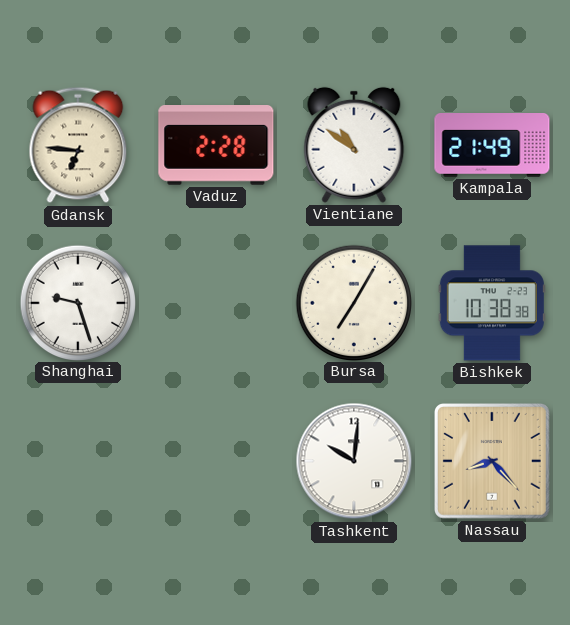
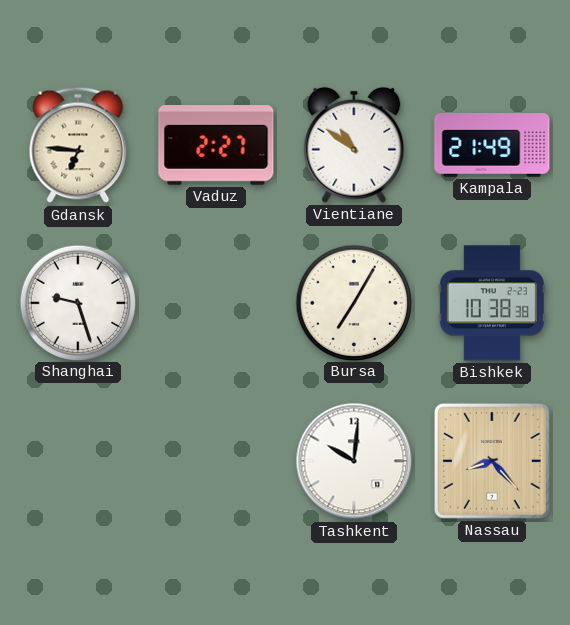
Vaduz: 2:28 -> 2:27
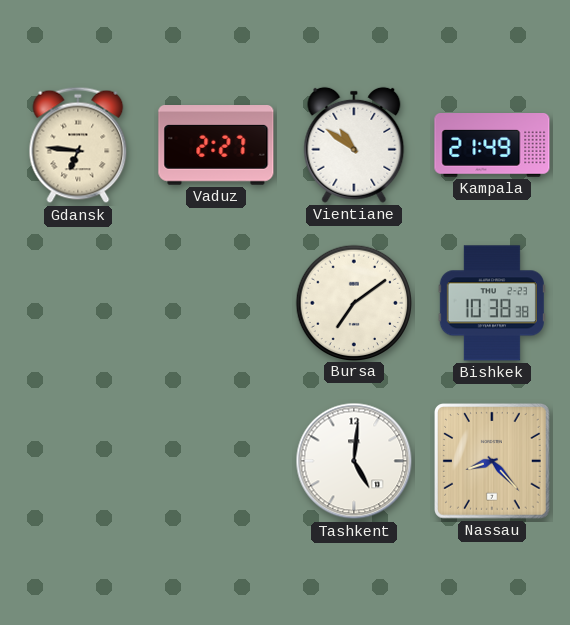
Shanghai: 9:27 -> none
Bursa: 7:05 -> 7:09
Tashkent: 10:01 -> 5:01
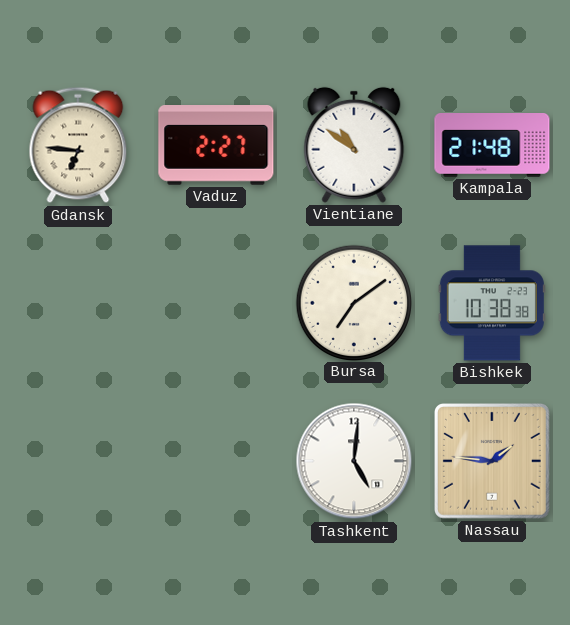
Kampala: 21:49 -> 21:48
Nassau: 8:23 -> 1:46
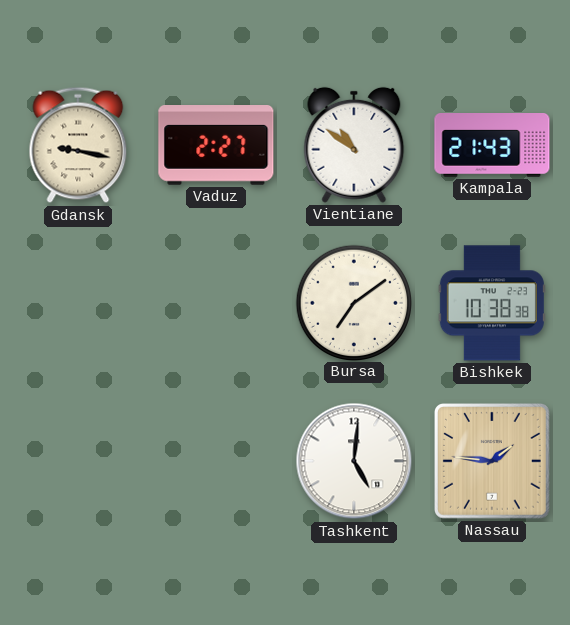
Gdansk: 6:46 -> 9:17
Kampala: 21:48 -> 21:43
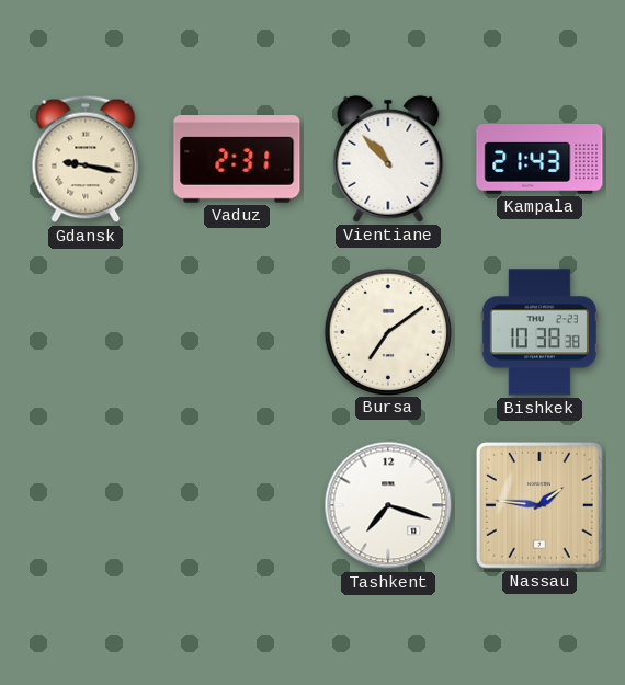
Vaduz: 2:27 -> 2:31
Vientiane: 10:51 -> 10:53
Tashkent: 5:01 -> 7:18
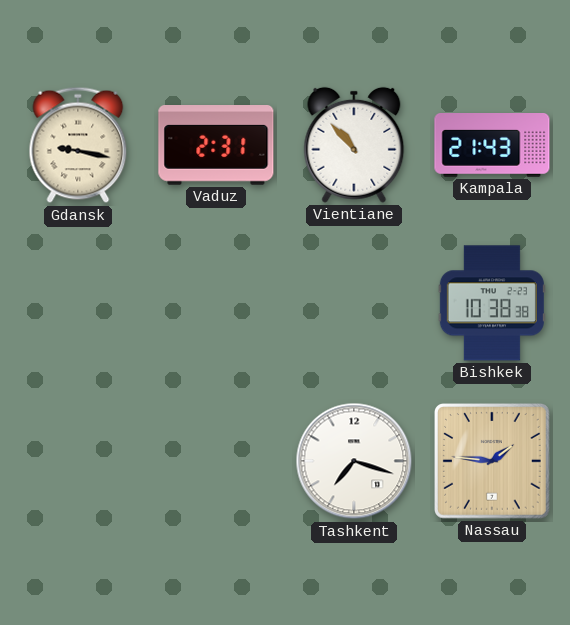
Bursa: 7:09 -> none
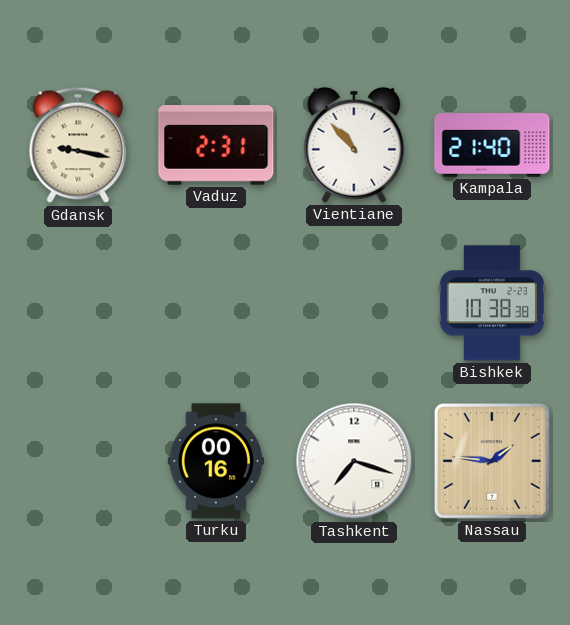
Kampala: 21:43 -> 21:40
Turku: none -> 00:16
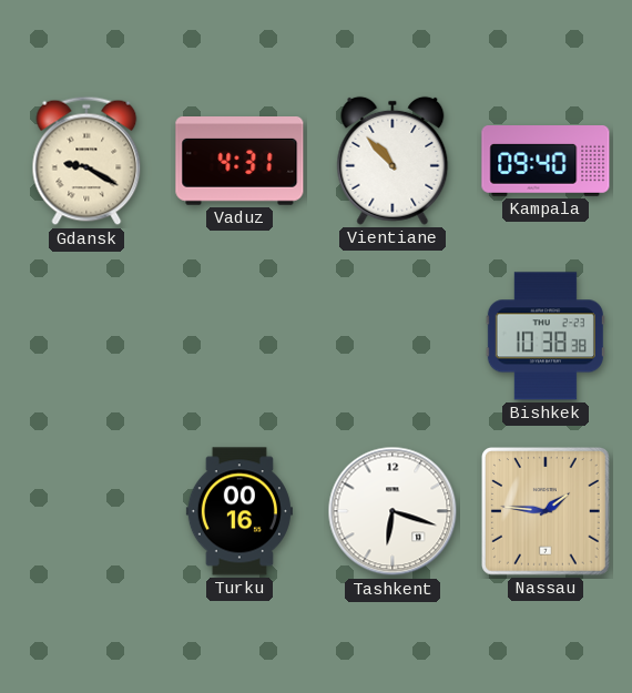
Gdansk: 9:17 -> 9:20
Vaduz: 2:31 -> 4:31
Kampala: 21:40 -> 09:40
Tashkent: 7:18 -> 6:18
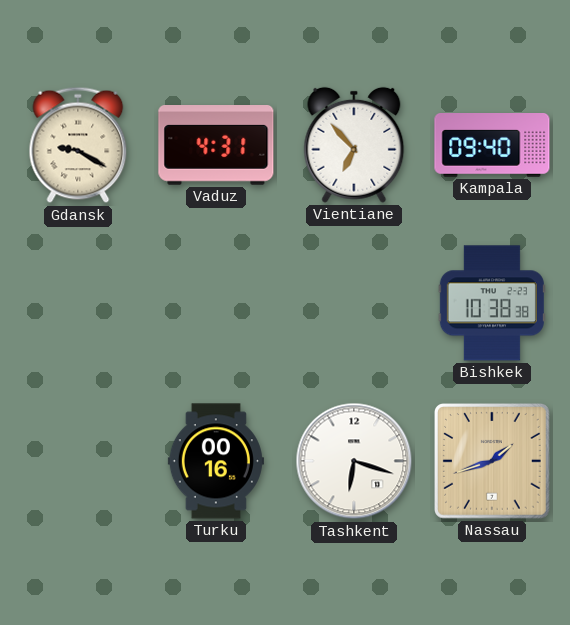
Vientiane: 10:53 -> 6:53
Nassau: 1:46 -> 1:42
